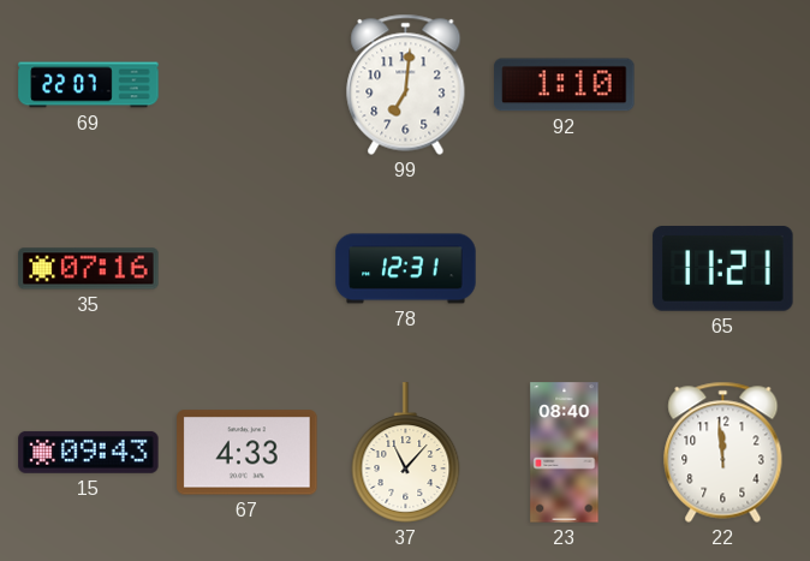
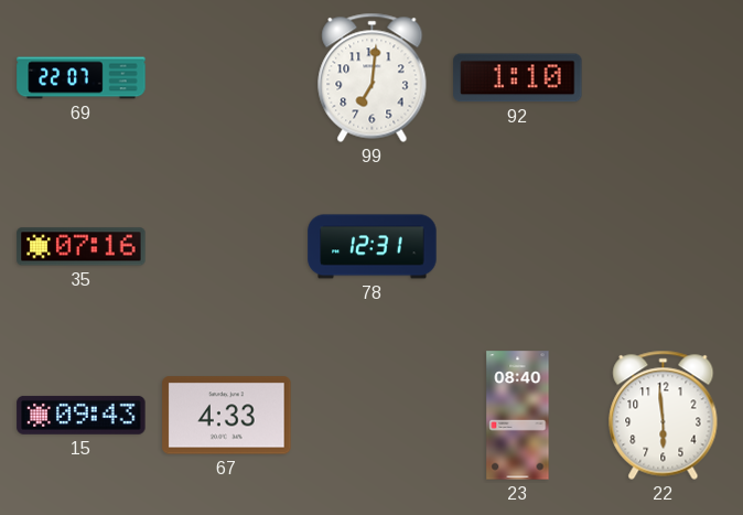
65: 11:21 -> none
37: 11:07 -> none
22: 11:59 -> 5:59
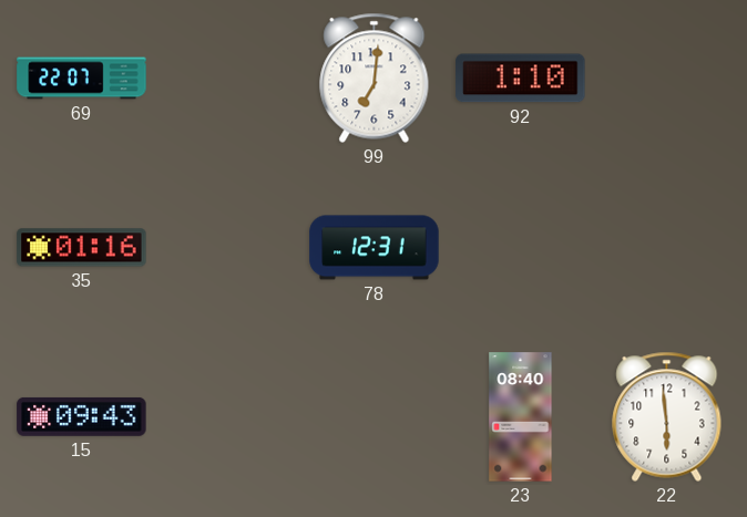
35: 07:16 -> 01:16
67: 4:33 -> none
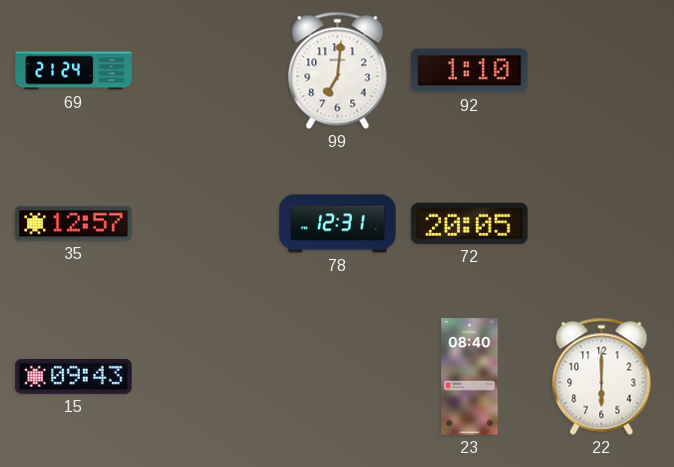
69: 22:07 -> 21:24
35: 01:16 -> 12:57
72: none -> 20:05
22: 5:59 -> 6:00
